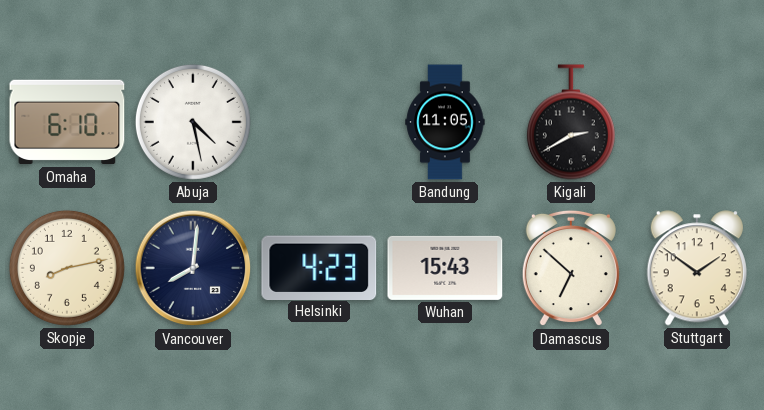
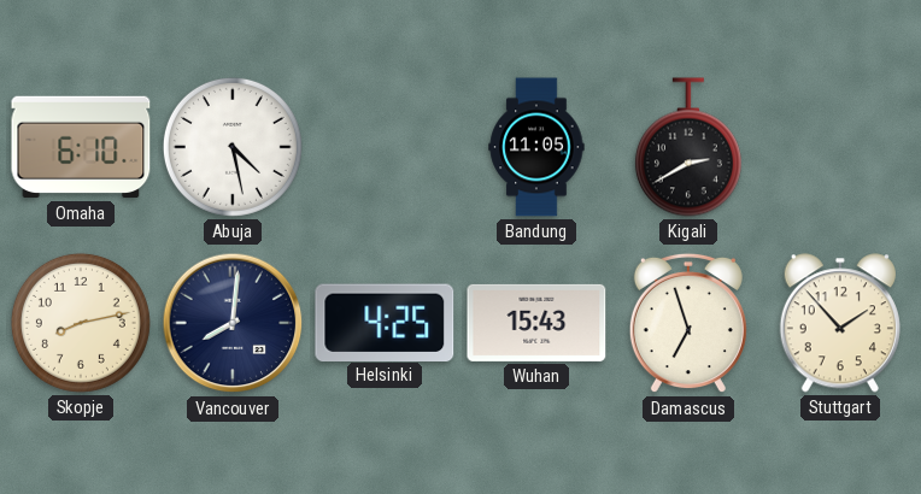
Helsinki: 4:23 -> 4:25
Damascus: 6:52 -> 6:57
Stuttgart: 1:51 -> 1:53
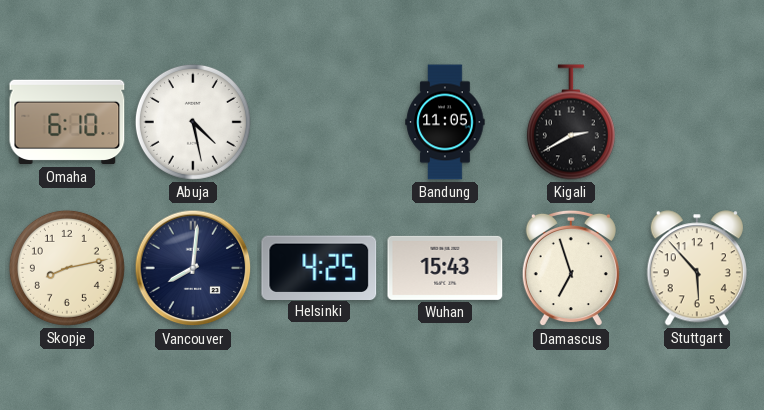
Stuttgart: 1:53 -> 5:53
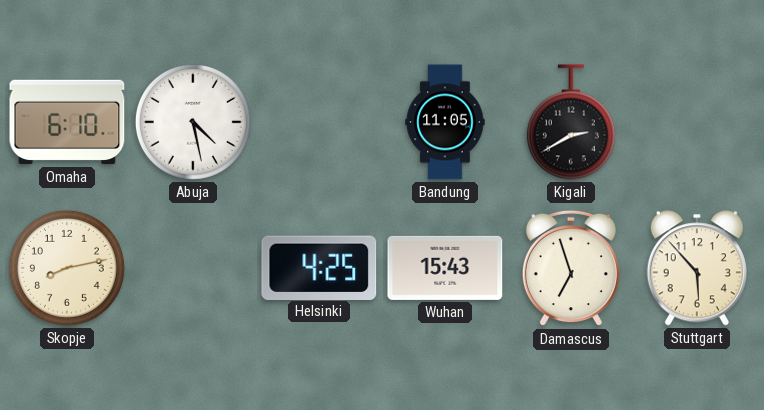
Vancouver: 8:01 -> none
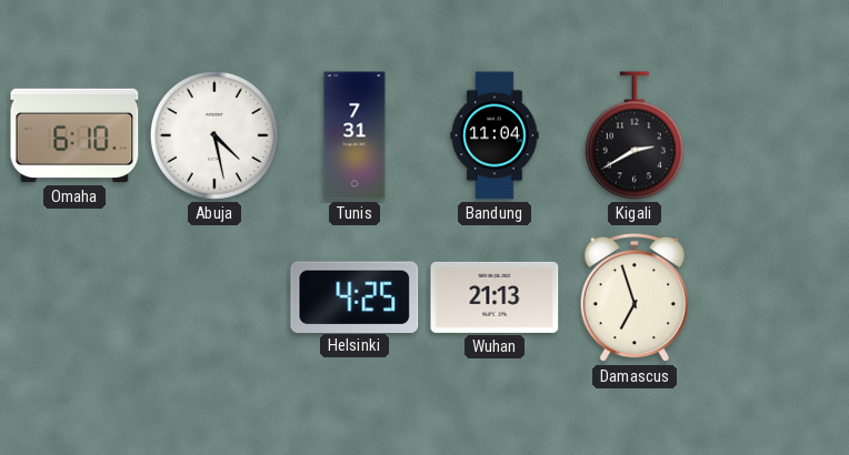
Tunis: none -> 7:31
Bandung: 11:05 -> 11:04
Skopje: 8:13 -> none
Wuhan: 15:43 -> 21:13
Stuttgart: 5:53 -> none
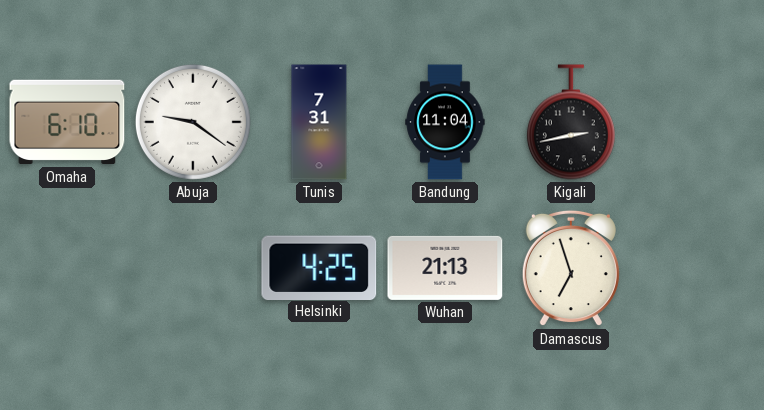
Abuja: 4:28 -> 9:21
Kigali: 2:40 -> 2:43
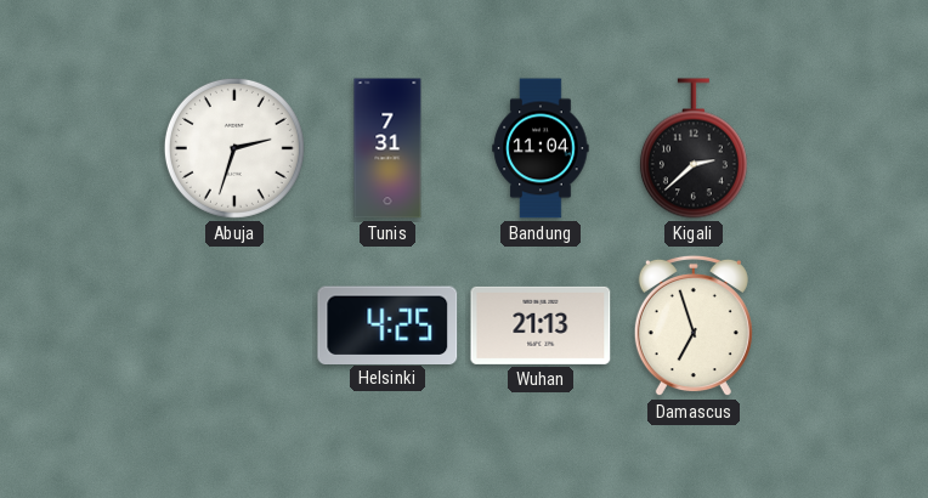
Omaha: 6:10 -> none
Abuja: 9:21 -> 2:33
Kigali: 2:43 -> 2:38
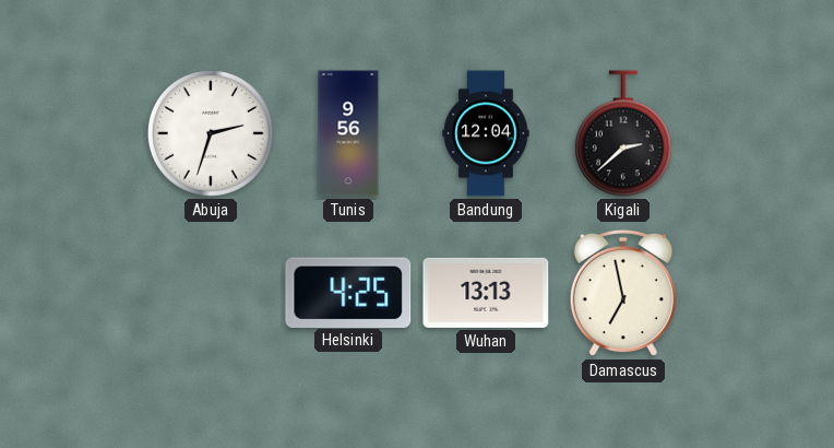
Tunis: 7:31 -> 9:56
Bandung: 11:04 -> 12:04
Wuhan: 21:13 -> 13:13
Damascus: 6:57 -> 6:58
